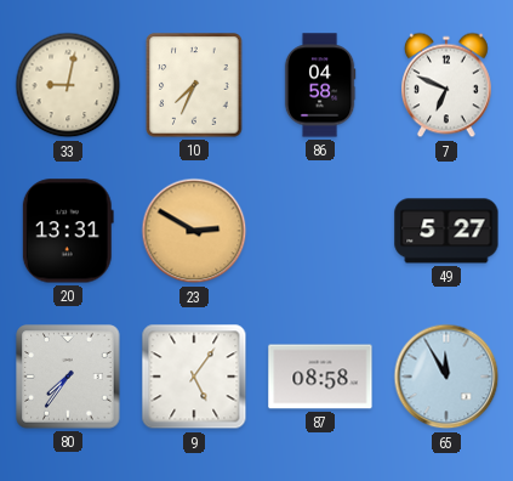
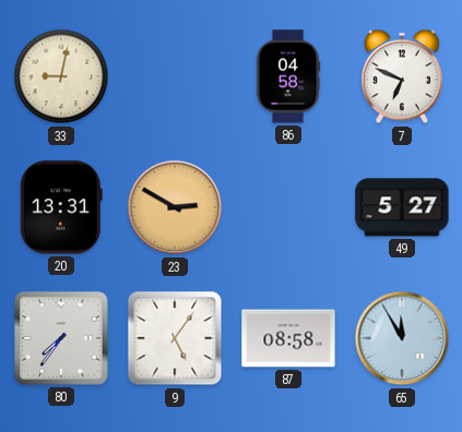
10: 7:34 -> none
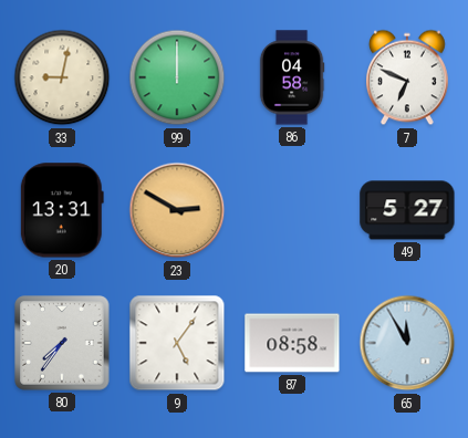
99: none -> 12:00
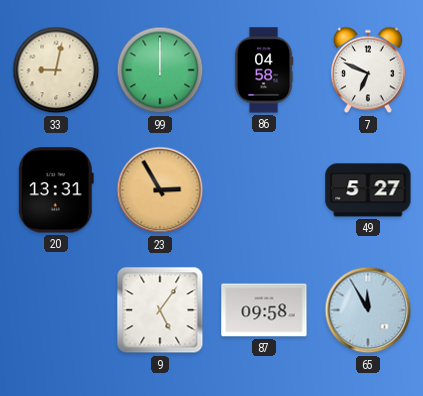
23: 2:50 -> 2:55
80: 7:36 -> none
87: 08:58 -> 09:58
